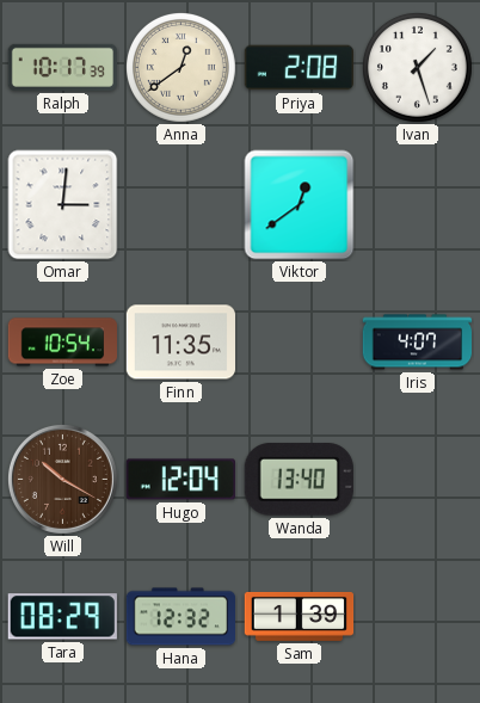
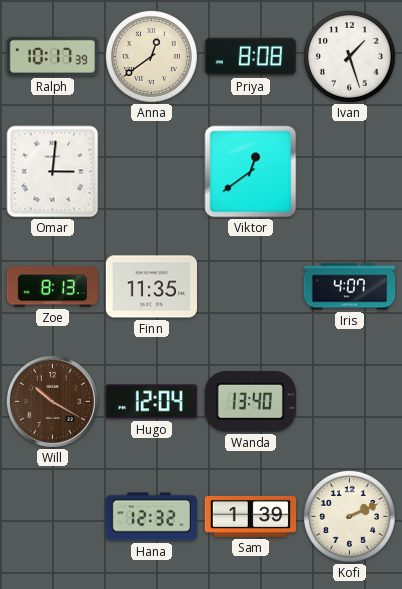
Priya: 2:08 -> 8:08
Zoe: 10:54 -> 8:13
Tara: 08:29 -> none
Kofi: none -> 2:11
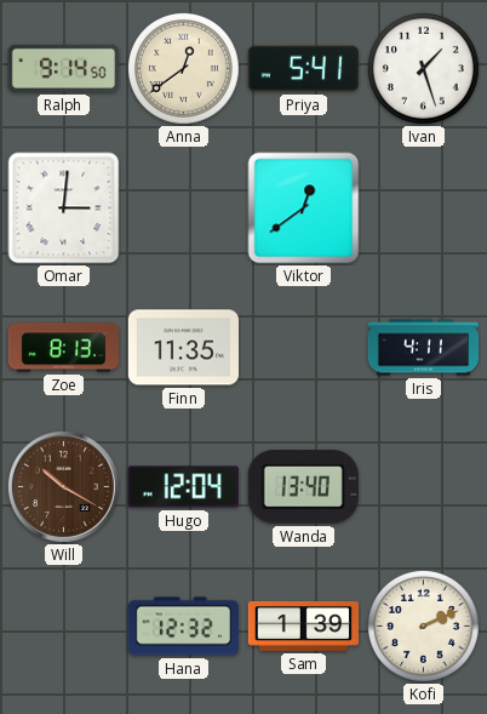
Ralph: 10:17 -> 9:14
Priya: 8:08 -> 5:41
Iris: 4:07 -> 4:11
